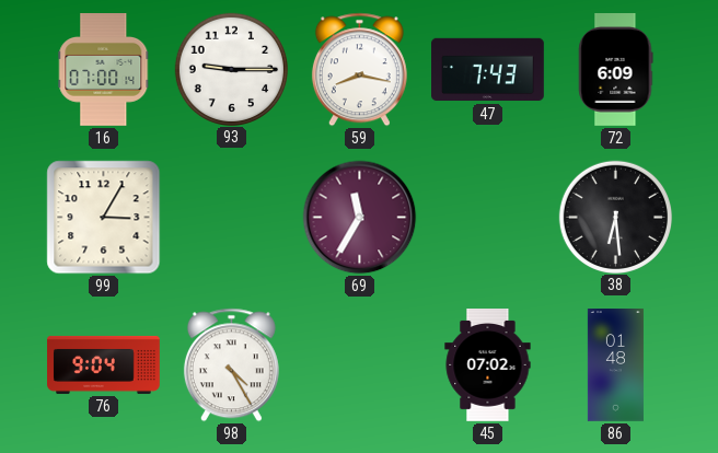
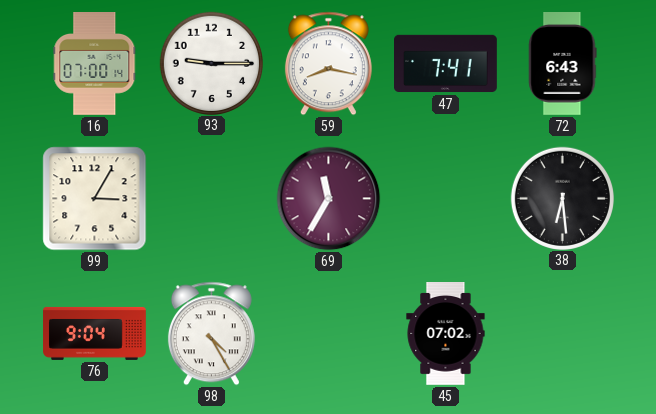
47: 7:43 -> 7:41
72: 6:09 -> 6:43
86: 01:48 -> none
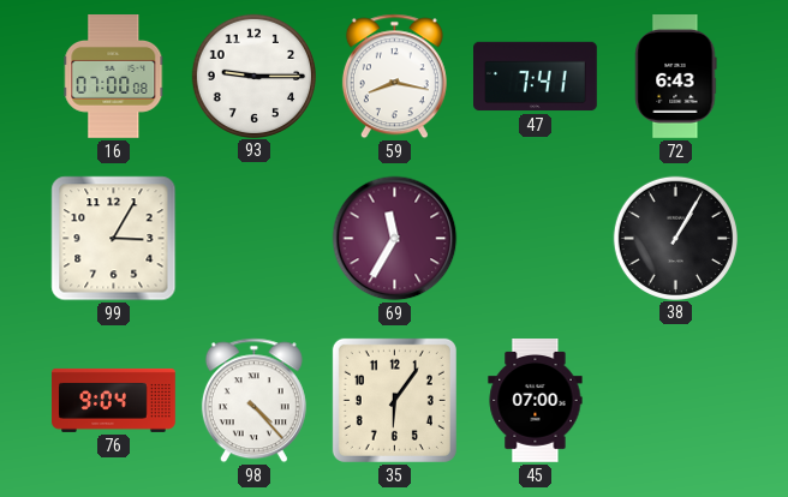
16: 07:00:14 -> 07:00:08
38: 6:29 -> 1:05
98: 4:25 -> 4:23
35: none -> 6:06
45: 07:02 -> 07:00
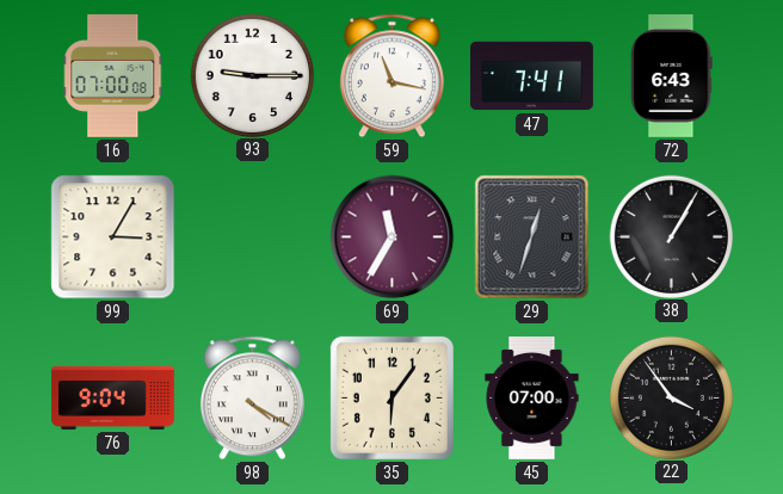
59: 8:17 -> 11:17
29: none -> 12:33
98: 4:23 -> 4:20
22: none -> 3:54
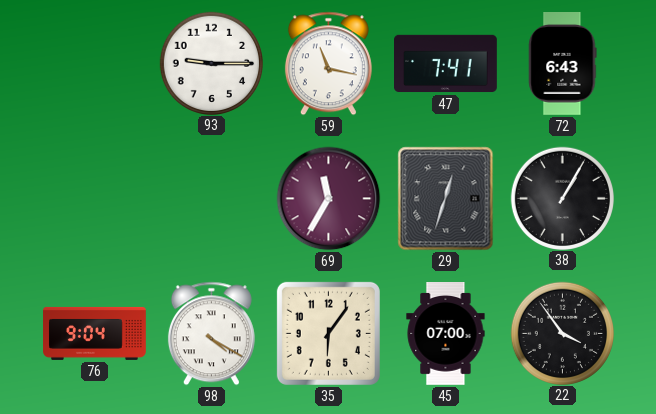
16: 07:00 -> none
99: 3:05 -> none
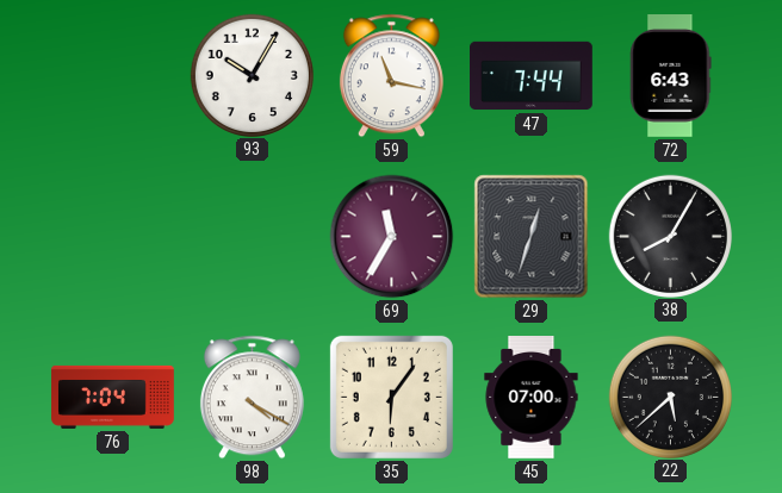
93: 9:15 -> 10:05
47: 7:41 -> 7:44
38: 1:05 -> 8:05
76: 9:04 -> 7:04
22: 3:54 -> 5:38
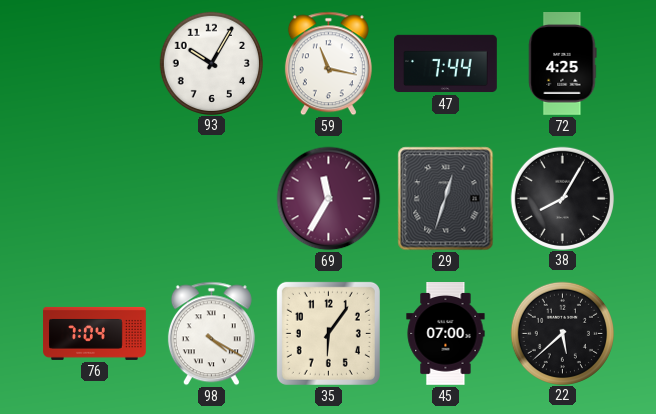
72: 6:43 -> 4:25
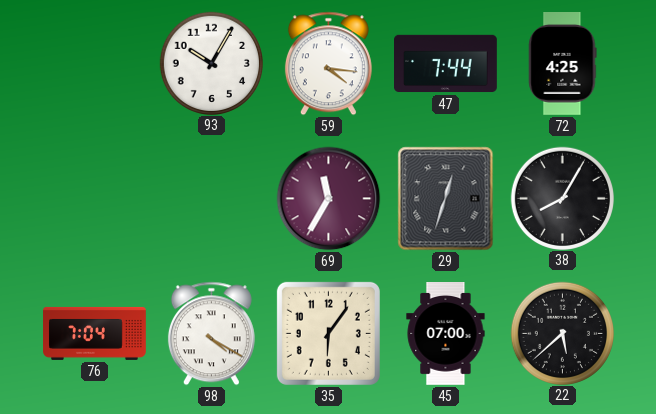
59: 11:17 -> 4:16
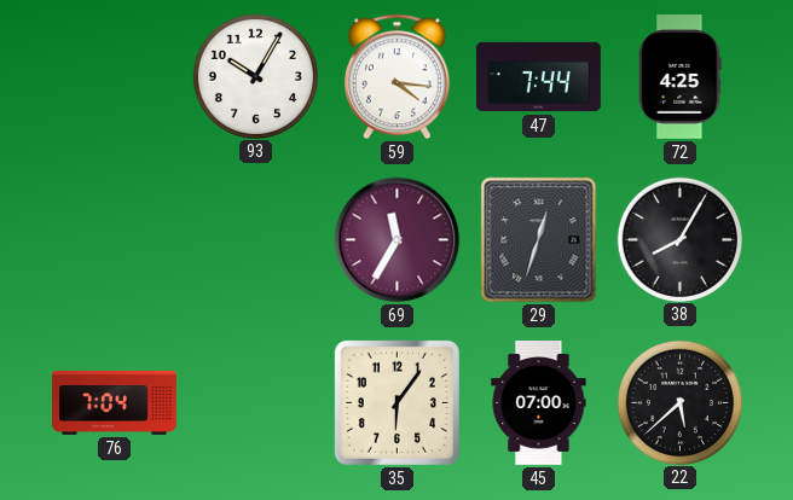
98: 4:20 -> none
